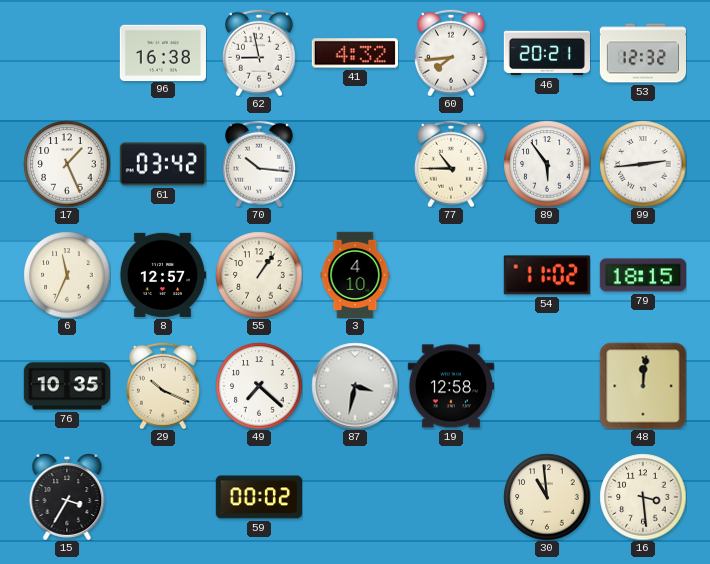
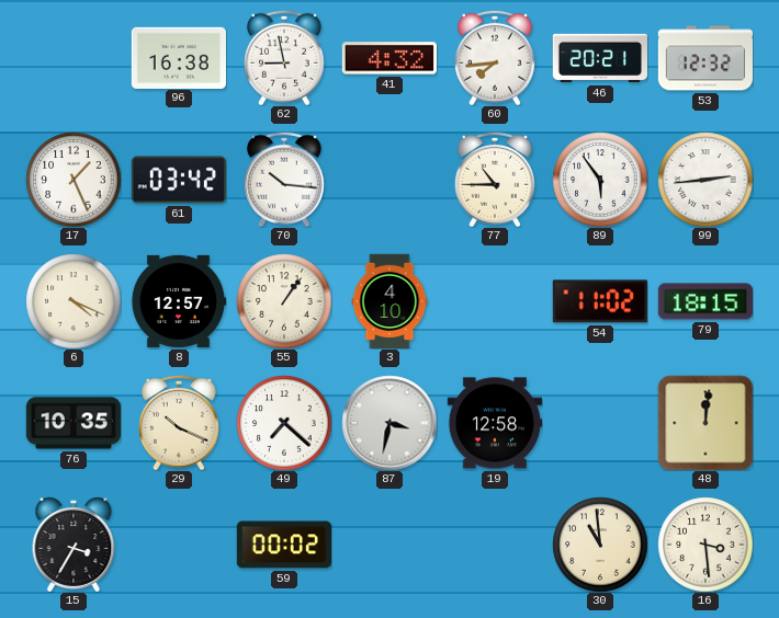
6: 11:34 -> 4:19
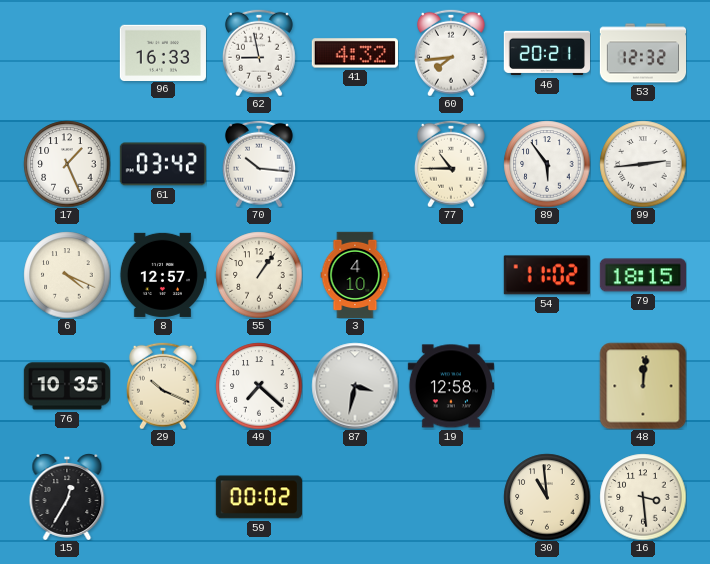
96: 16:38 -> 16:33
15: 3:35 -> 12:35
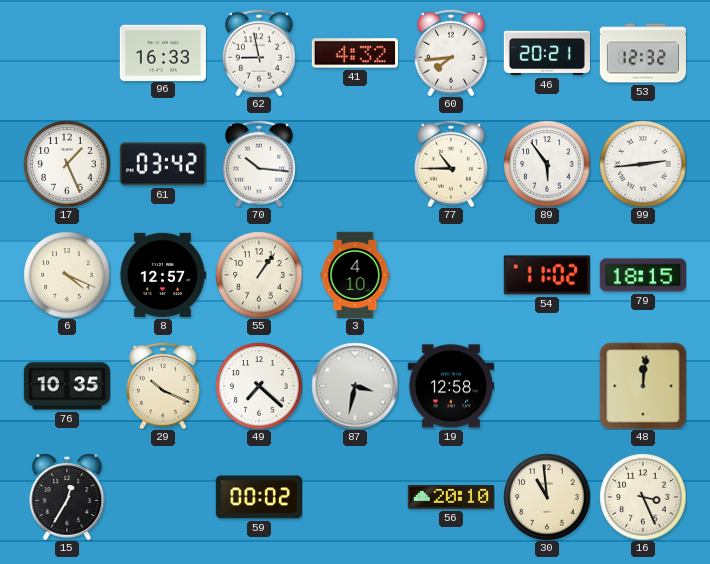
56: none -> 20:10
16: 3:29 -> 3:26
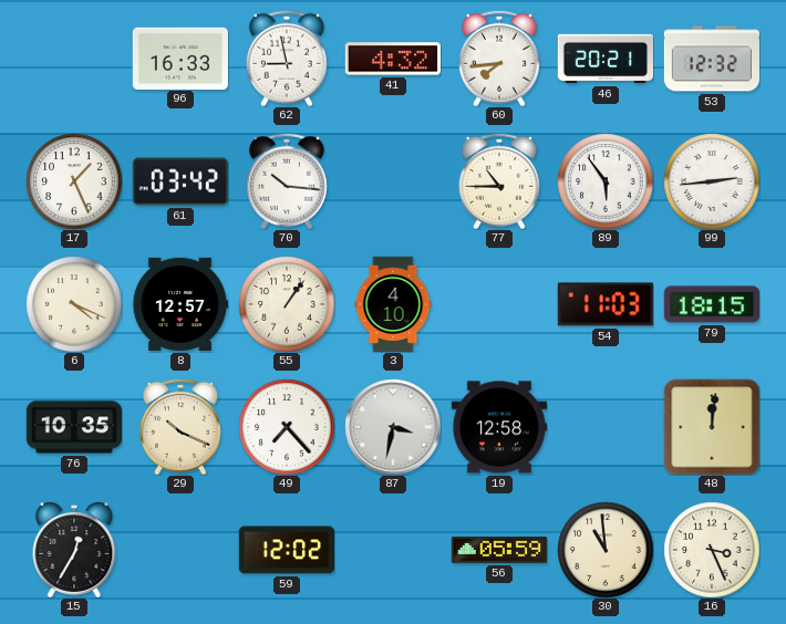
54: 11:02 -> 11:03
49: 7:22 -> 7:23
59: 00:02 -> 12:02
56: 20:10 -> 05:59
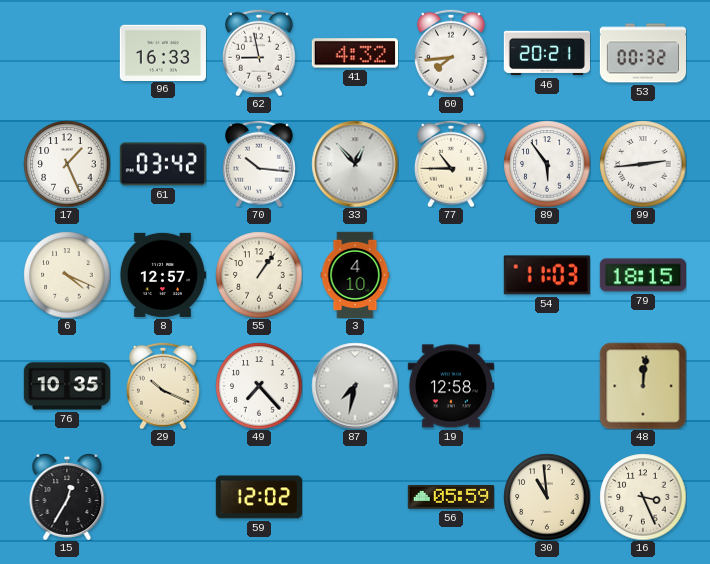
53: 12:32 -> 00:32
33: none -> 12:53
87: 3:32 -> 7:32
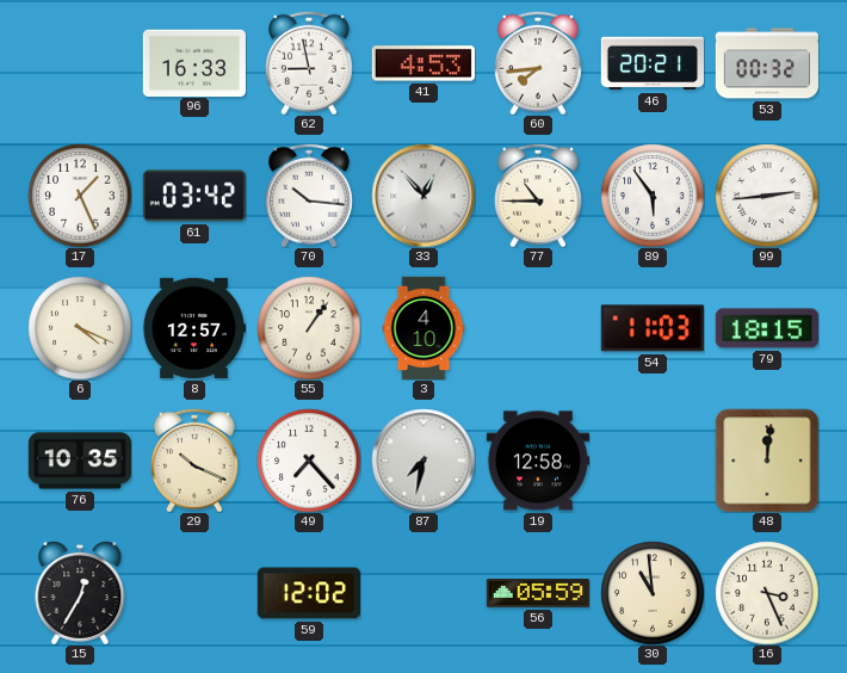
41: 4:32 -> 4:53
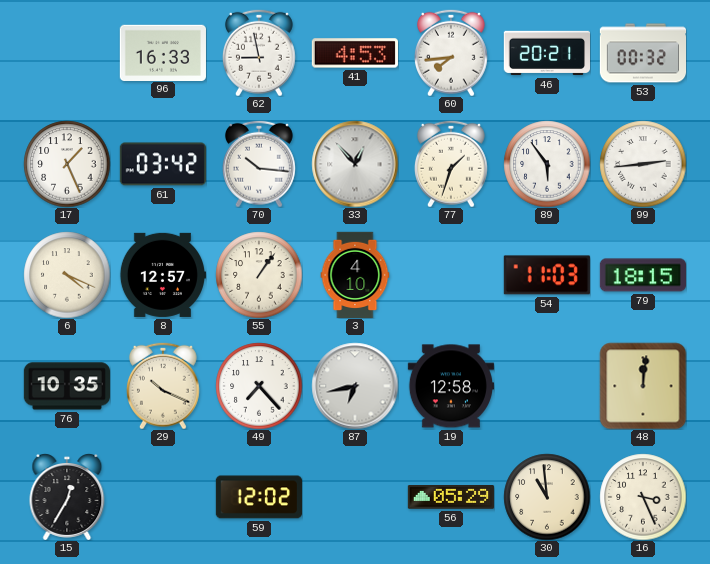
77: 10:45 -> 1:33
87: 7:32 -> 6:43
56: 05:59 -> 05:29
